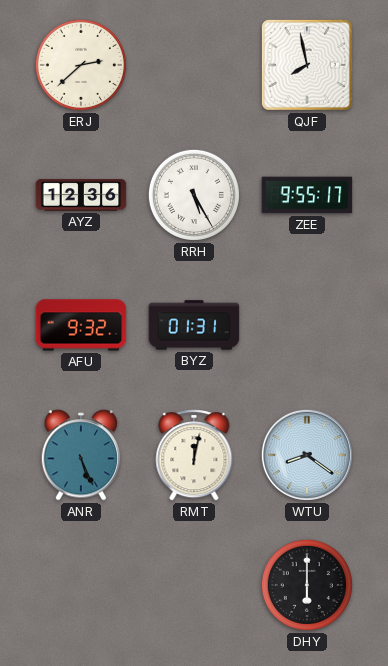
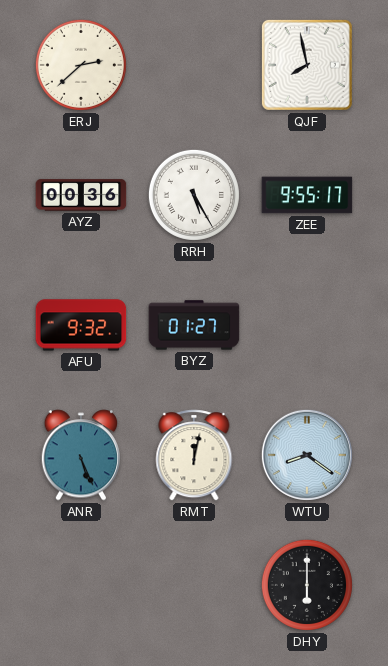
AYZ: 12:36 -> 00:36
BYZ: 01:31 -> 01:27
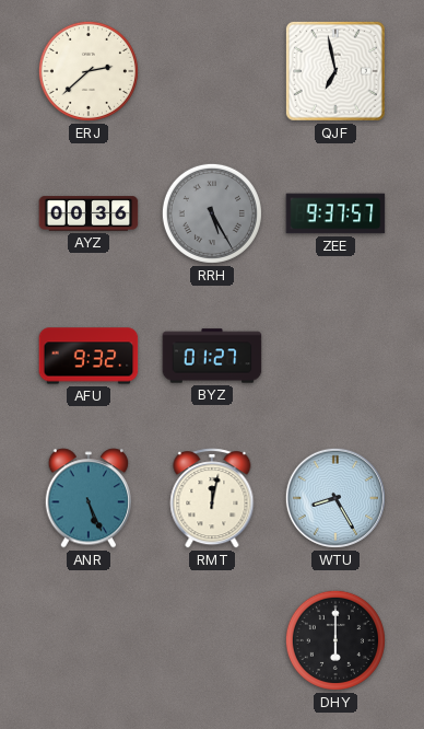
QJF: 7:58 -> 6:58
RRH dial: white -> grey
ZEE: 9:55 -> 9:37
WTU: 8:21 -> 8:25
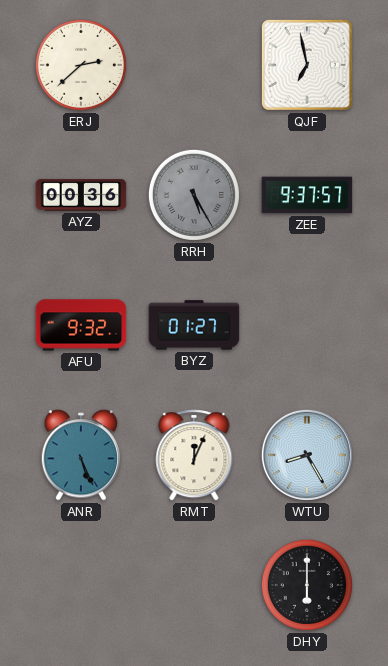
RMT: 12:02 -> 12:04
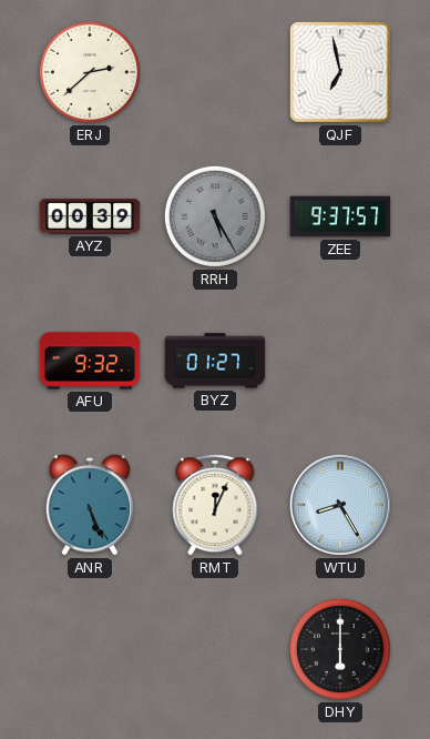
AYZ: 00:36 -> 00:39
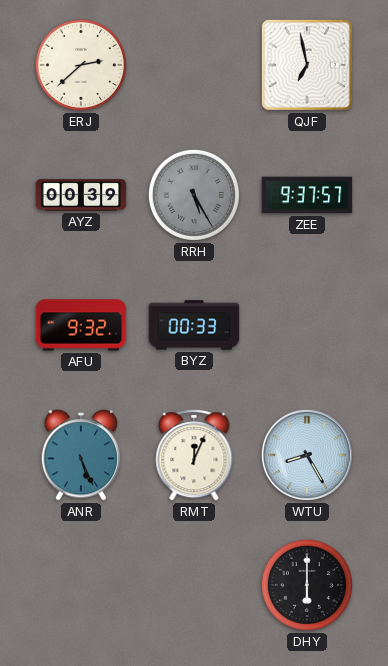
BYZ: 01:27 -> 00:33
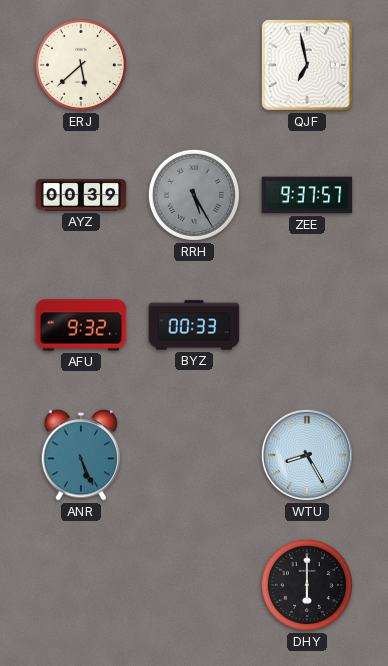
ERJ: 2:38 -> 5:38
RMT: 12:04 -> none
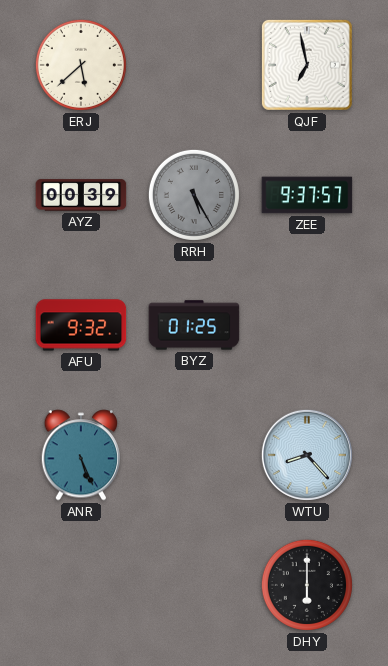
BYZ: 00:33 -> 01:25
WTU: 8:25 -> 8:23
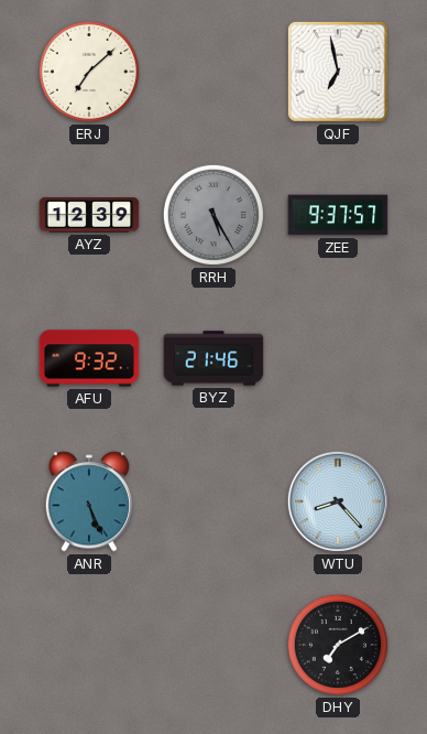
ERJ: 5:38 -> 7:08
AYZ: 00:39 -> 12:39
BYZ: 01:25 -> 21:46
DHY: 6:00 -> 7:10
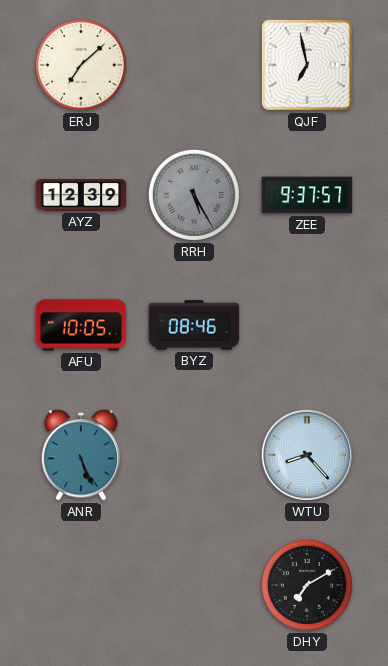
AFU: 9:32 -> 10:05
BYZ: 21:46 -> 08:46
